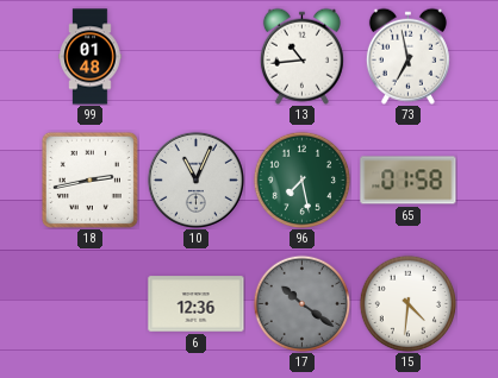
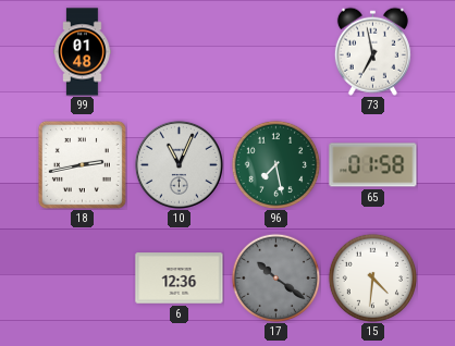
13: 10:44 -> none
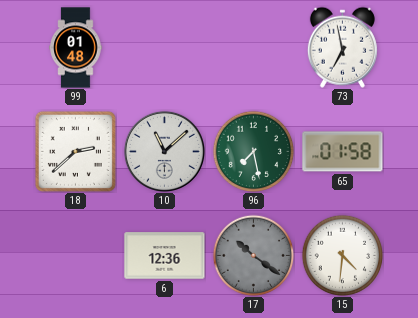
18: 2:43 -> 2:38
10: 11:04 -> 11:08
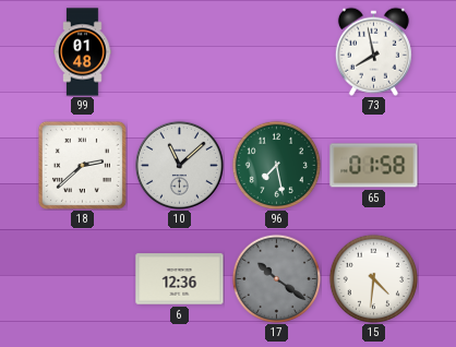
73: 6:58 -> 7:58
